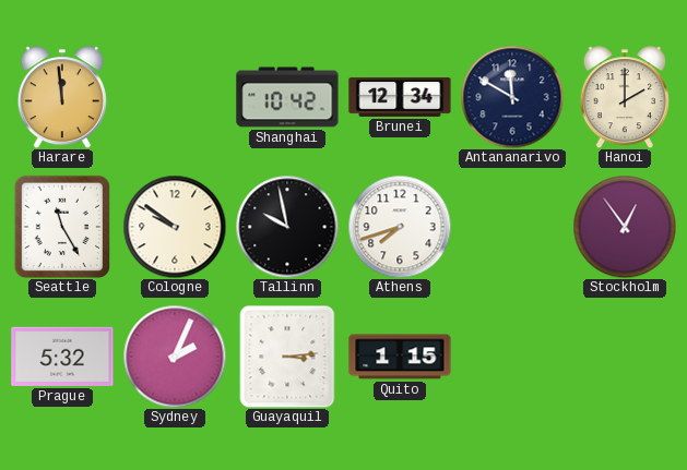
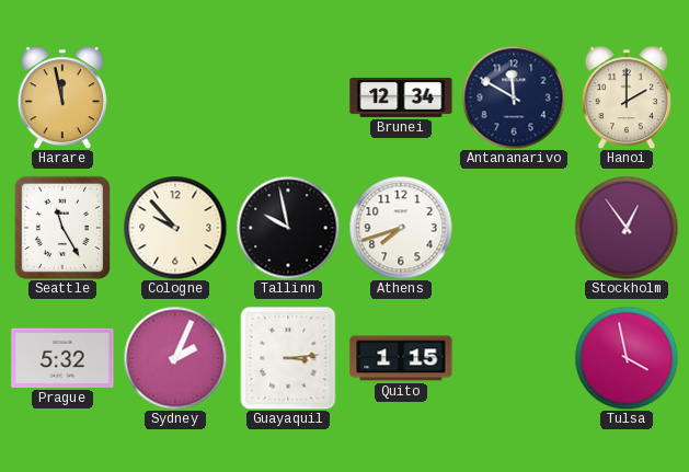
Harare: 11:59 -> 11:58
Shanghai: 10:42 -> none
Cologne: 9:51 -> 9:53
Tulsa: none -> 3:58
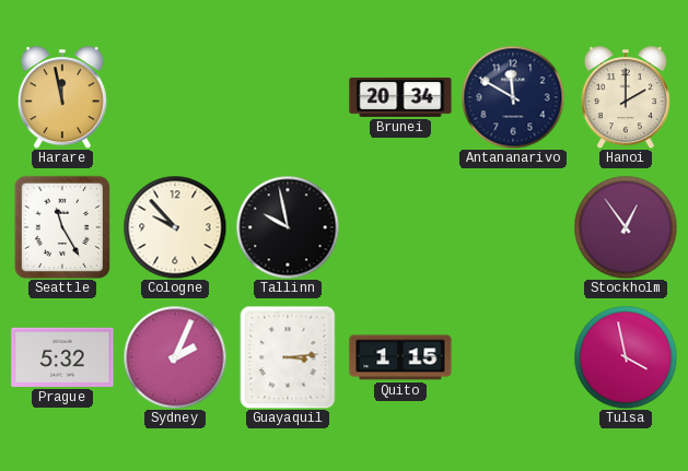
Brunei: 12:34 -> 20:34
Athens: 7:42 -> none
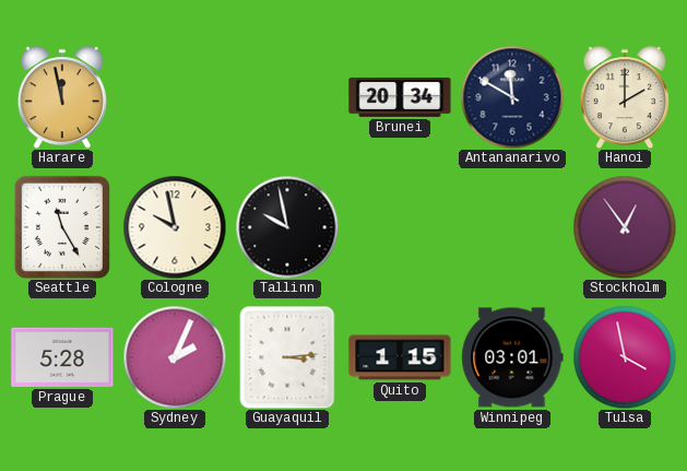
Cologne: 9:53 -> 9:58
Prague: 5:32 -> 5:28
Winnipeg: none -> 03:01
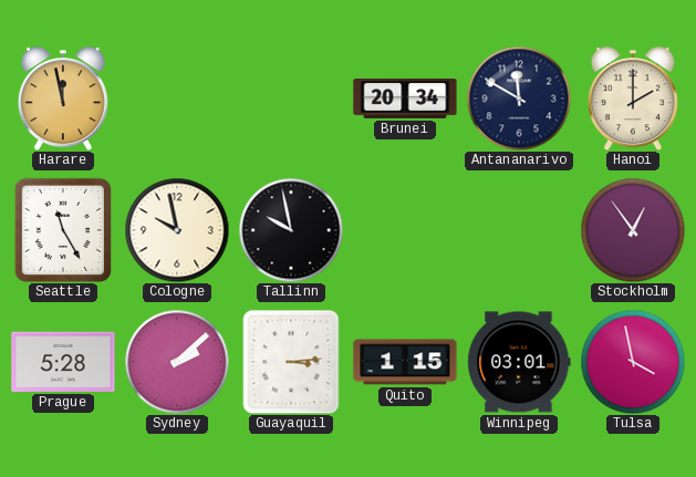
Sydney: 2:04 -> 2:08
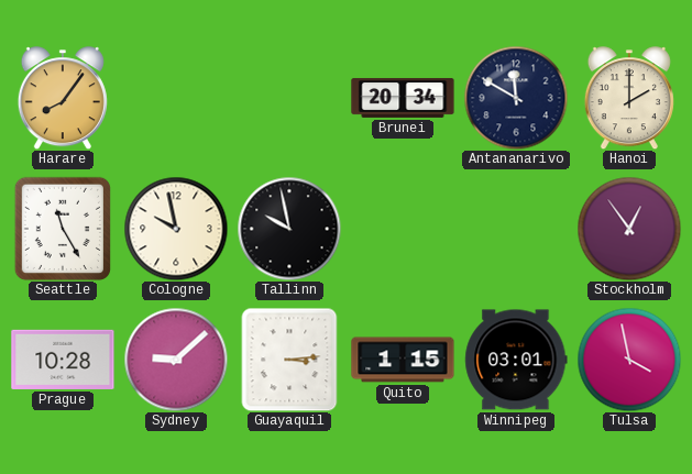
Harare: 11:58 -> 8:06
Prague: 5:28 -> 10:28
Sydney: 2:08 -> 9:08
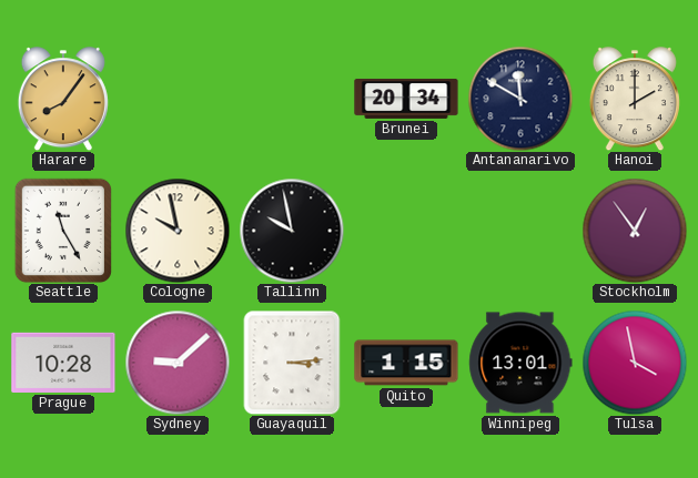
Winnipeg: 03:01 -> 13:01
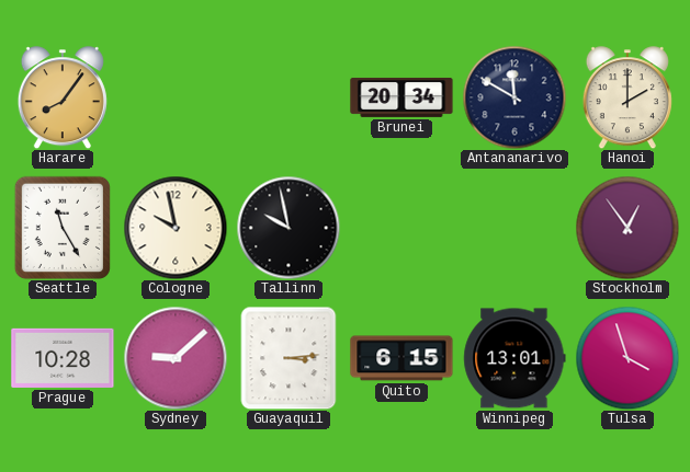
Quito: 1:15 -> 6:15
Tulsa: 3:58 -> 3:57
